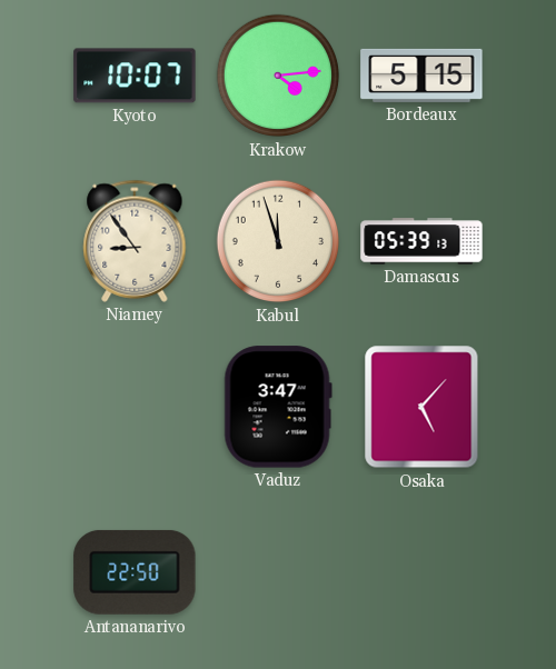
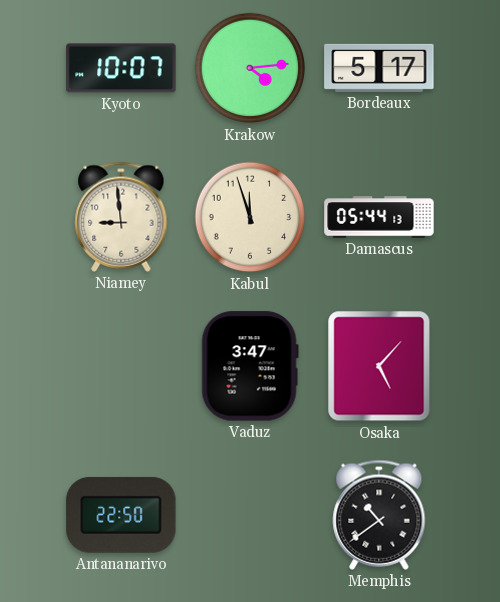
Bordeaux: 5:15 -> 5:17
Niamey: 8:54 -> 8:59
Damascus: 05:39 -> 05:44
Memphis: none -> 10:39
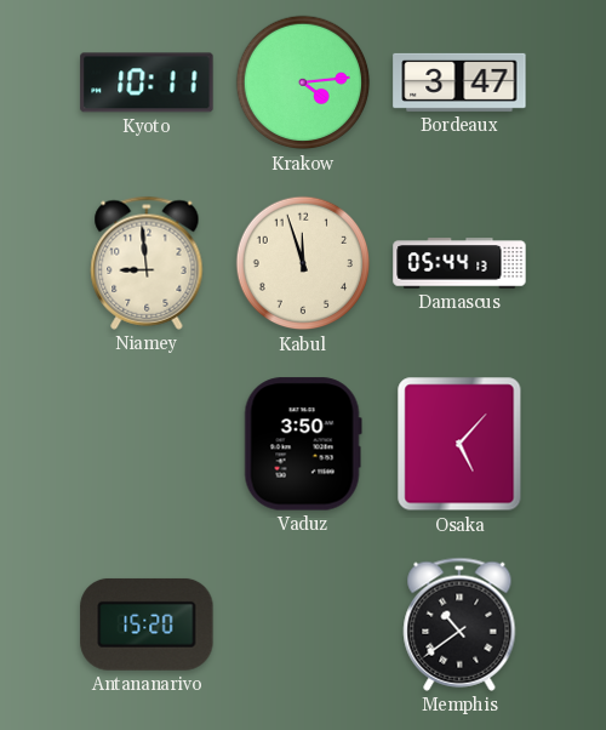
Kyoto: 10:07 -> 10:11
Bordeaux: 5:17 -> 3:47
Vaduz: 3:47 -> 3:50
Antananarivo: 22:50 -> 15:20
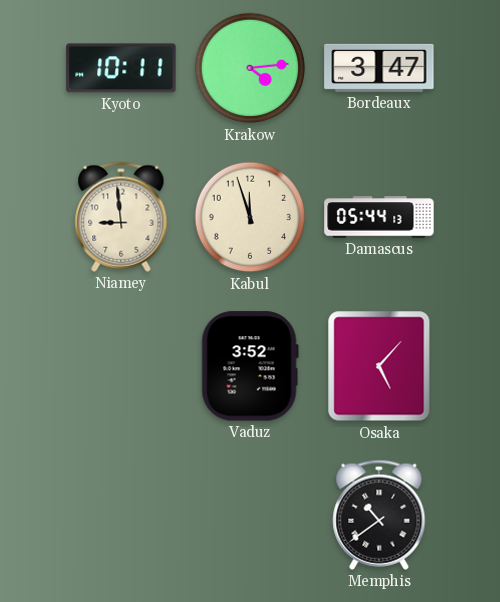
Vaduz: 3:50 -> 3:52
Antananarivo: 15:20 -> none
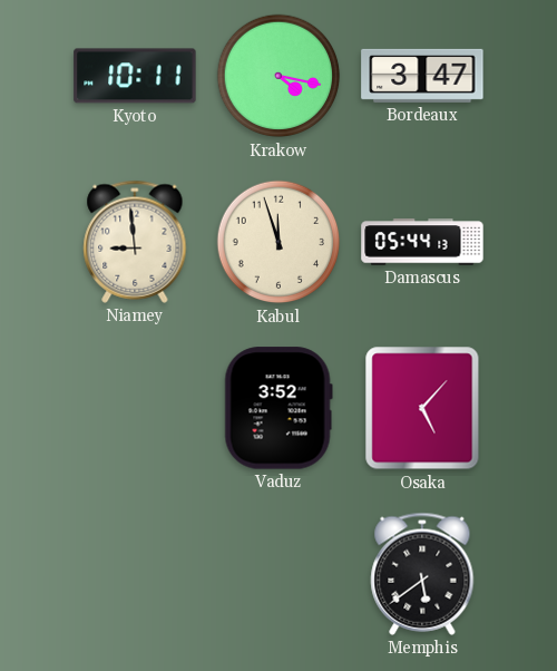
Krakow: 4:14 -> 4:17
Memphis: 10:39 -> 5:39
